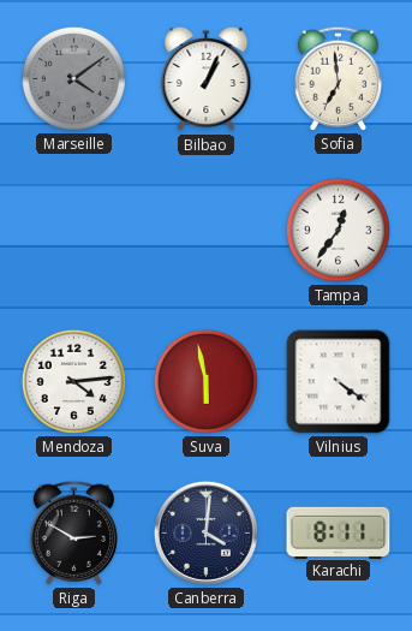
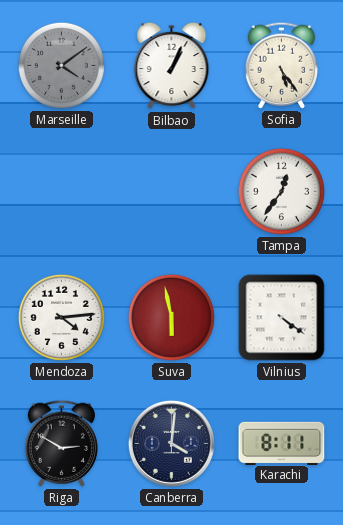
Sofia: 6:59 -> 5:24
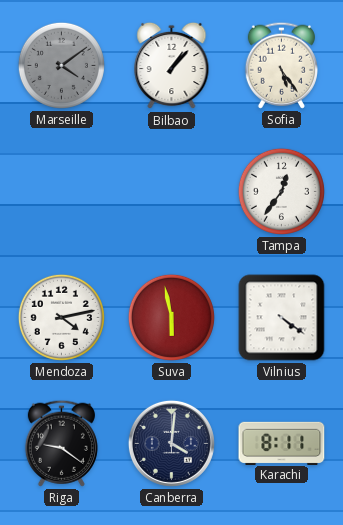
Bilbao: 1:04 -> 1:07
Mendoza: 4:14 -> 4:13
Riga: 2:50 -> 9:21
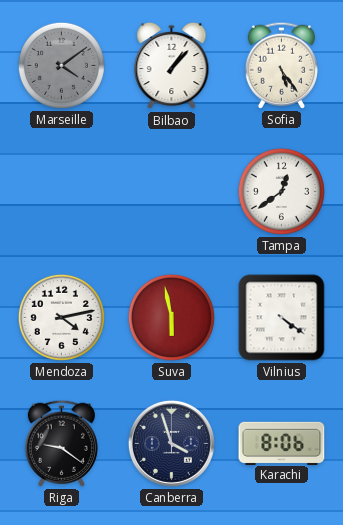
Tampa: 12:36 -> 12:39
Canberra: 4:01 -> 3:57
Karachi: 8:11 -> 8:06
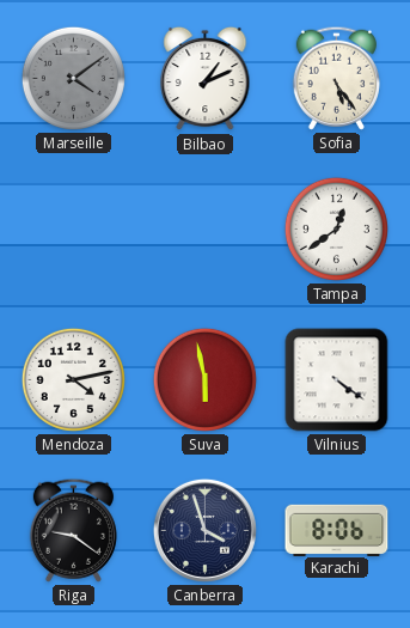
Bilbao: 1:07 -> 1:11
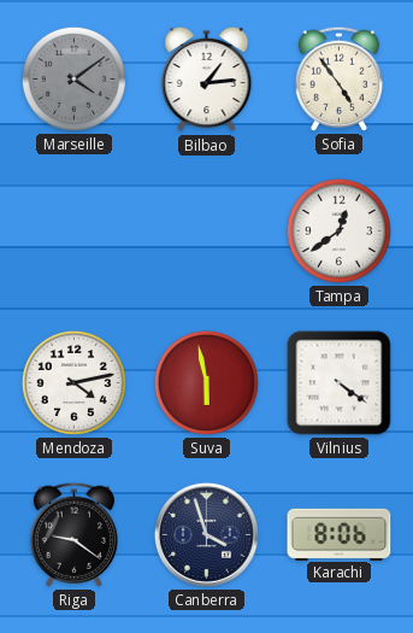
Bilbao: 1:11 -> 1:14
Sofia: 5:24 -> 4:54
